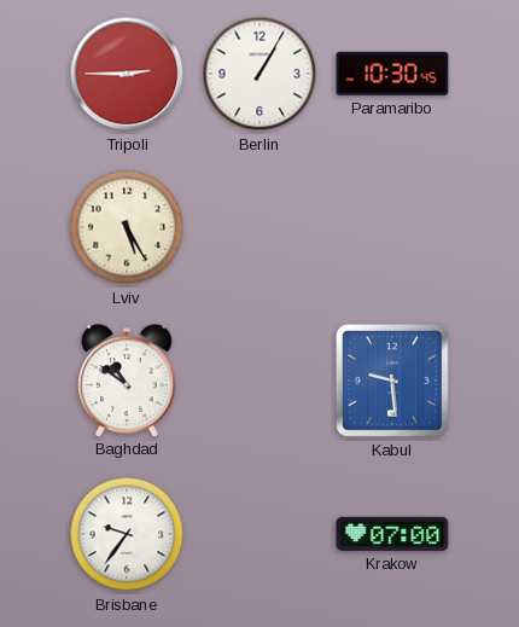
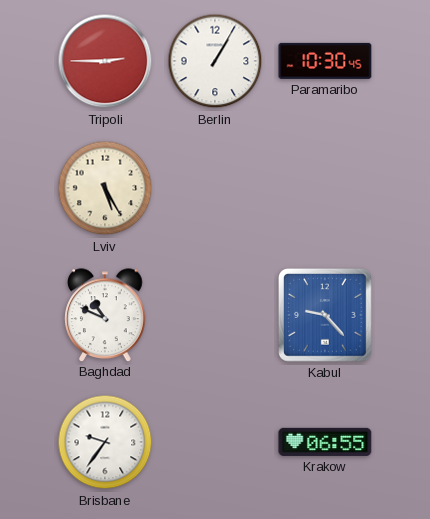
Baghdad: 10:51 -> 10:49
Kabul: 9:29 -> 9:23
Krakow: 07:00 -> 06:55
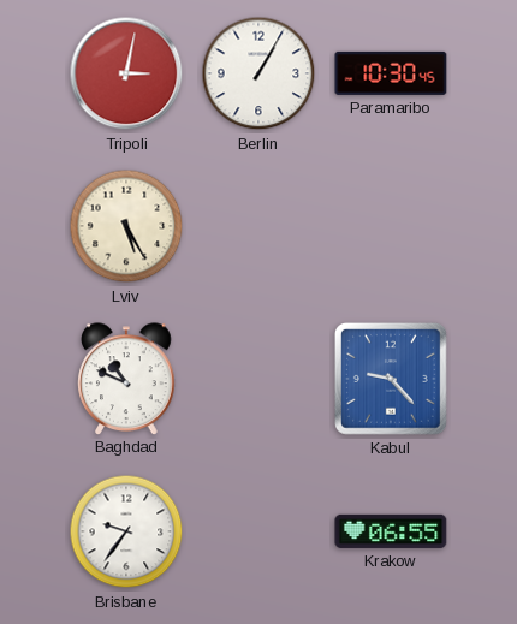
Tripoli: 2:45 -> 3:02
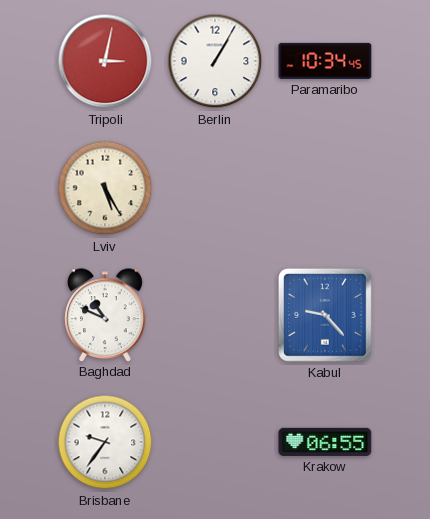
Paramaribo: 10:30 -> 10:34
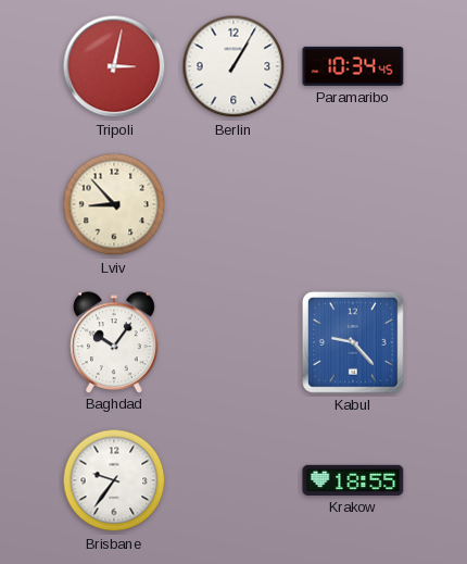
Lviv: 5:25 -> 8:53
Baghdad: 10:49 -> 10:06
Krakow: 06:55 -> 18:55
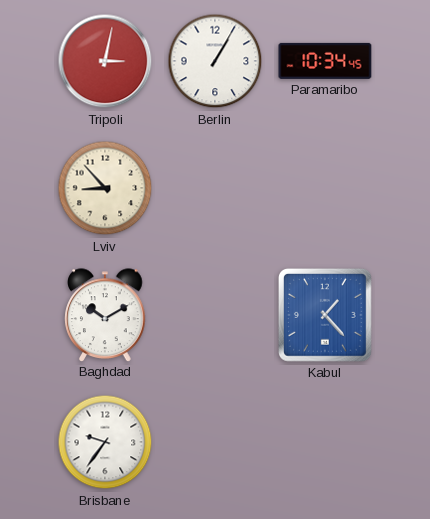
Baghdad: 10:06 -> 10:10
Kabul: 9:23 -> 1:23
Krakow: 18:55 -> none
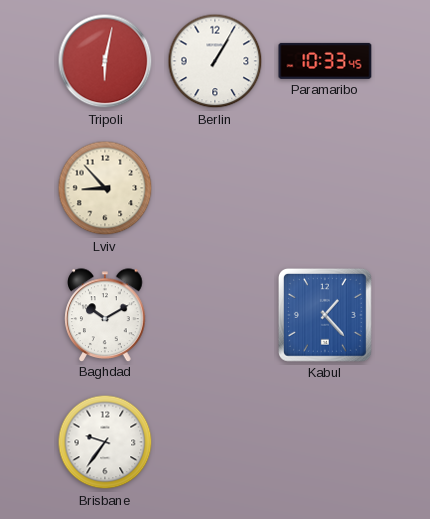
Tripoli: 3:02 -> 6:02
Paramaribo: 10:34 -> 10:33
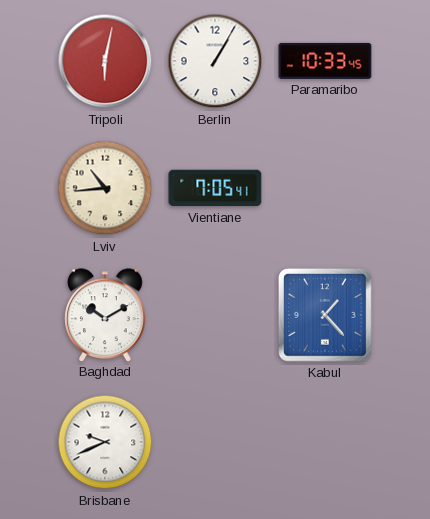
Lviv: 8:53 -> 10:44
Vientiane: none -> 7:05
Brisbane: 9:36 -> 9:41
